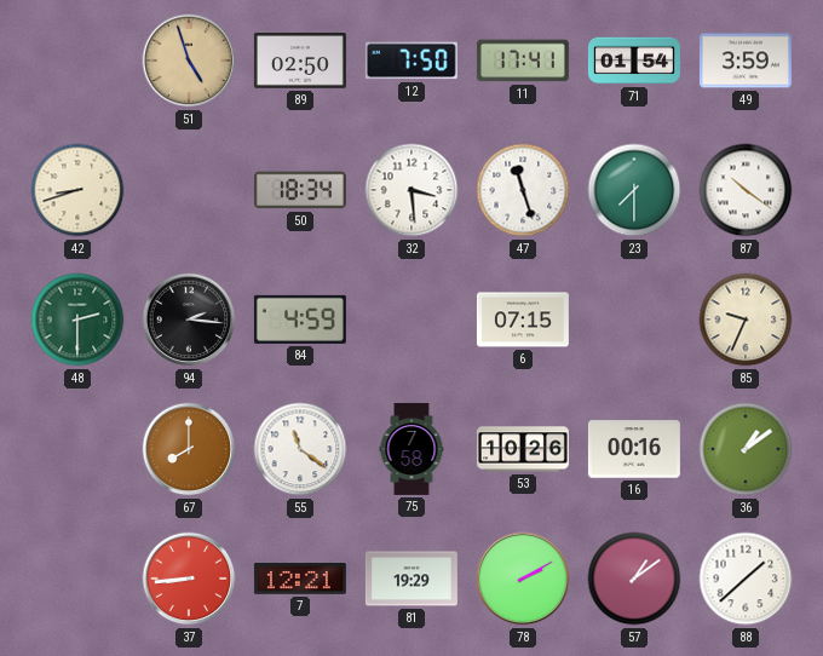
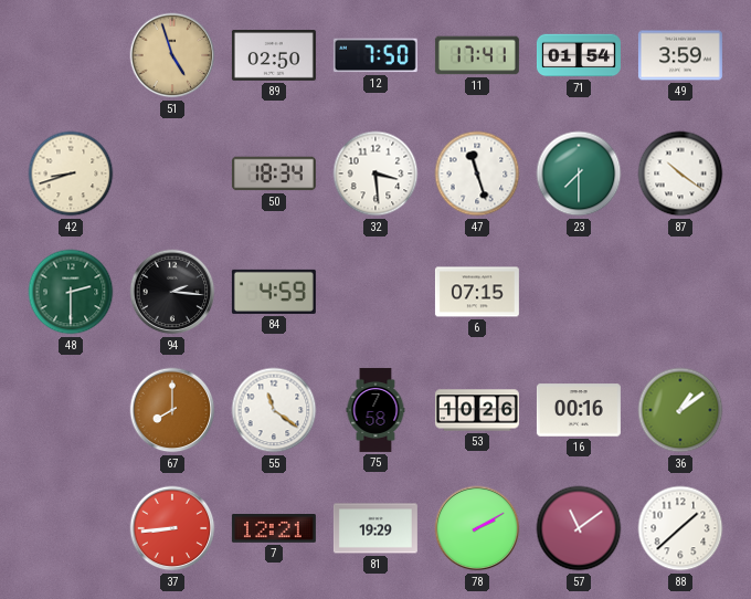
85: 9:34 -> none
57: 1:09 -> 11:09
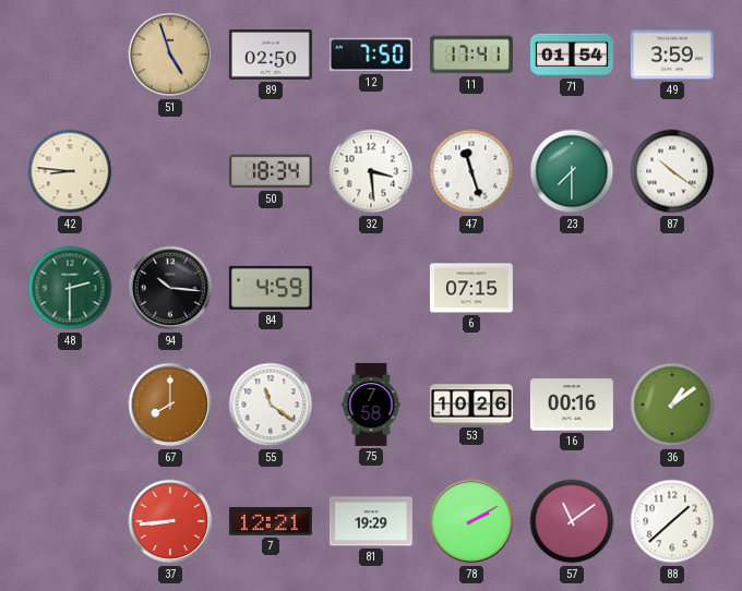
42: 8:42 -> 8:46
94: 2:16 -> 10:16
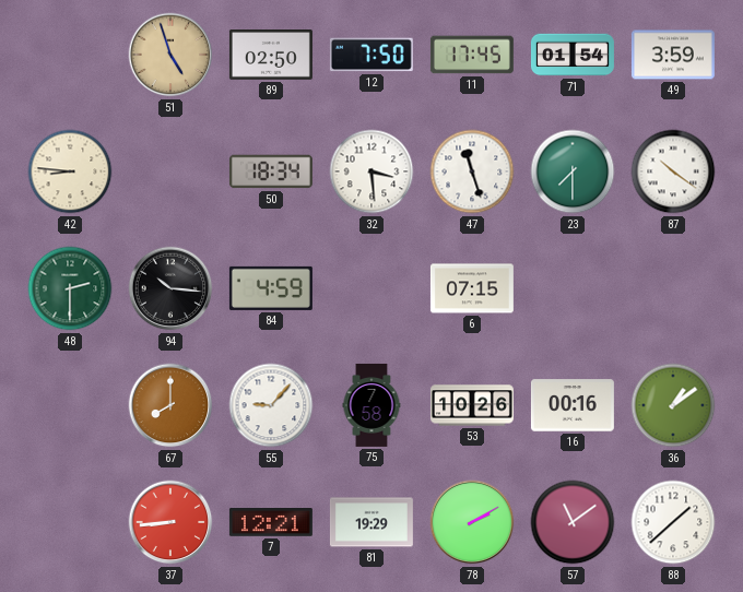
11: 17:41 -> 17:45
55: 11:21 -> 9:07
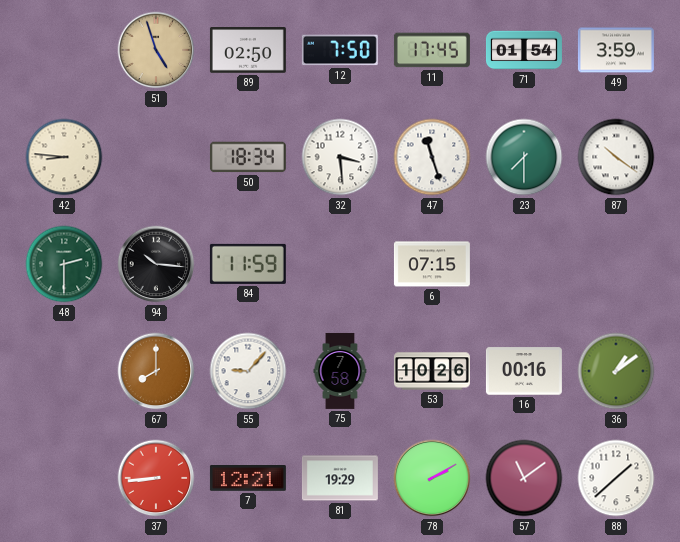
84: 4:59 -> 11:59
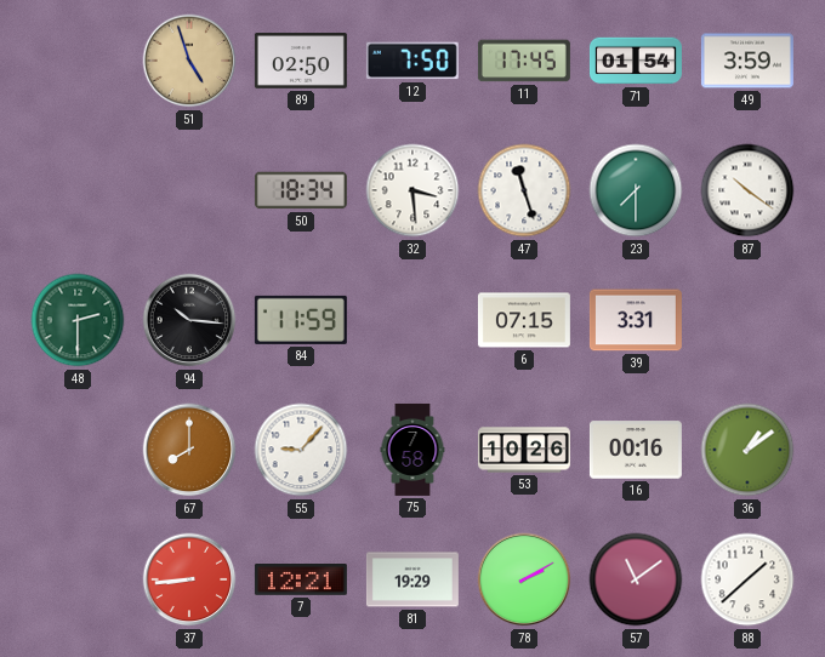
42: 8:46 -> none
39: none -> 3:31
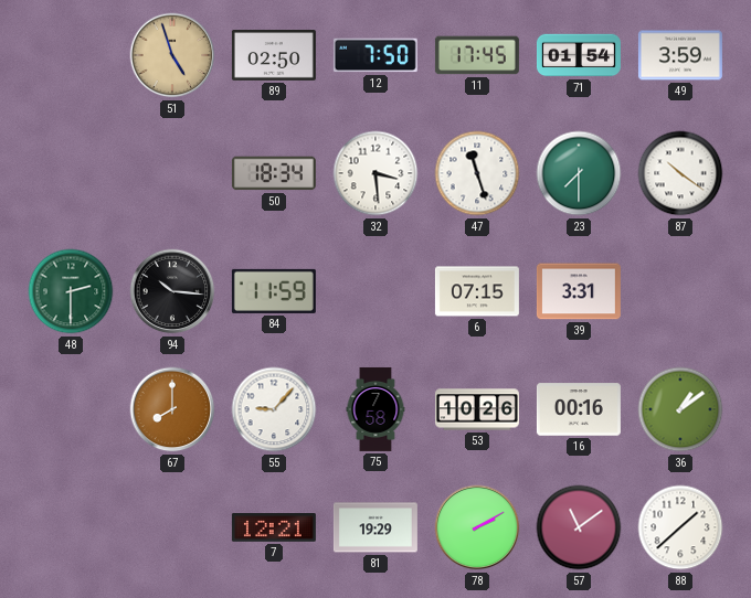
37: 8:44 -> none
